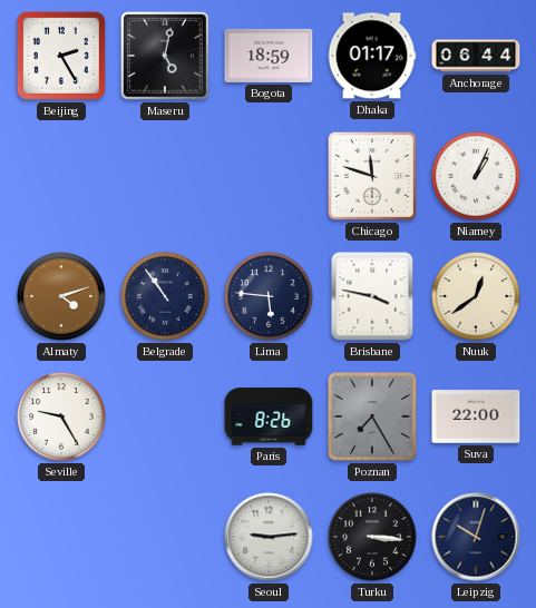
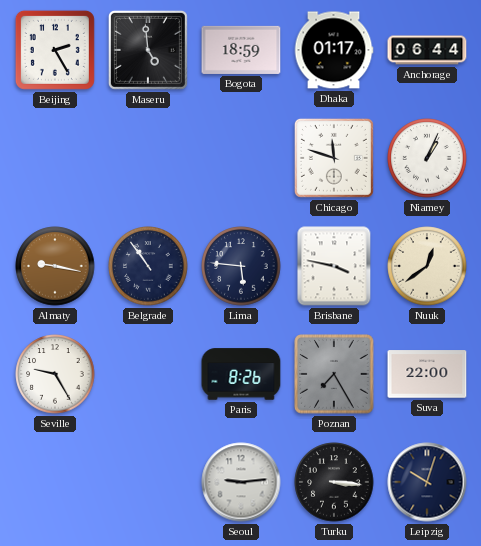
Maseru: 5:02 -> 4:59
Almaty: 4:12 -> 9:17
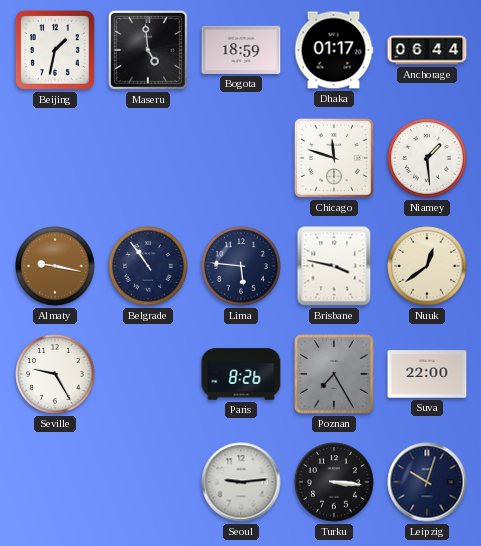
Beijing: 2:25 -> 1:32
Niamey: 1:04 -> 1:29
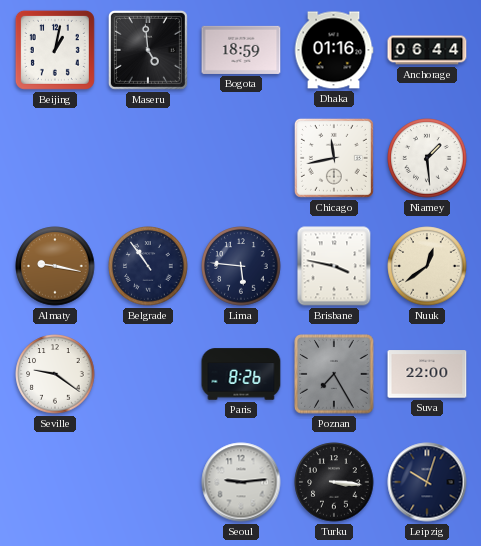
Beijing: 1:32 -> 1:02
Dhaka: 01:17 -> 01:16
Chicago: 11:48 -> 11:43
Seville: 9:25 -> 9:21
